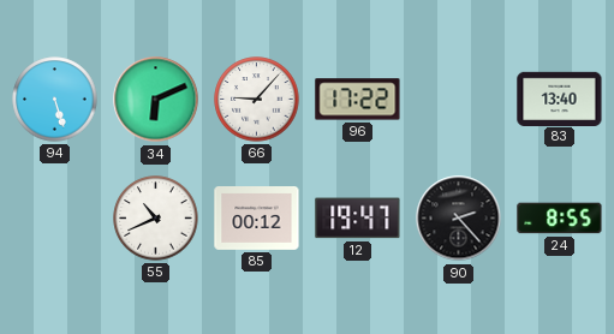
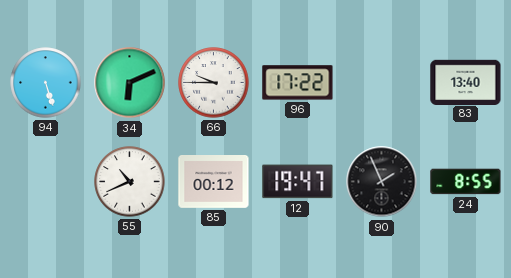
66: 9:07 -> 9:45
90: 2:23 -> 1:56
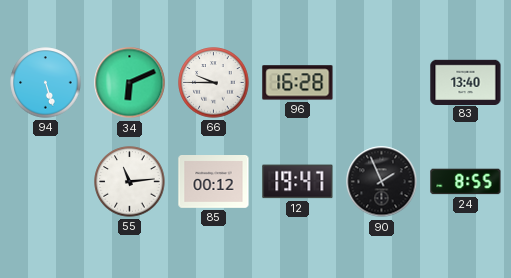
96: 17:22 -> 16:28
55: 10:41 -> 11:14
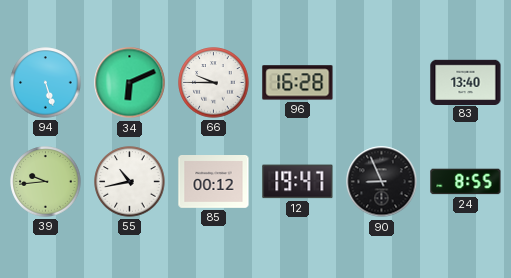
39: none -> 9:44
55: 11:14 -> 10:43
90: 1:56 -> 8:56
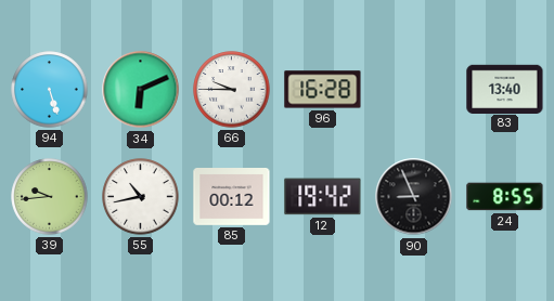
12: 19:47 -> 19:42
